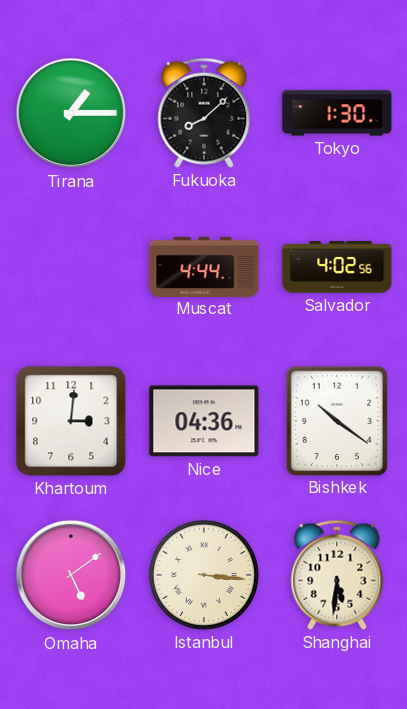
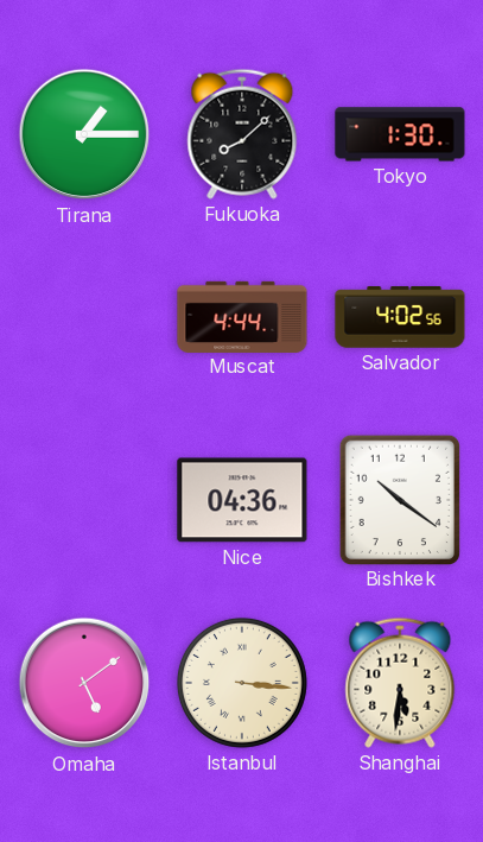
Khartoum: 3:01 -> none
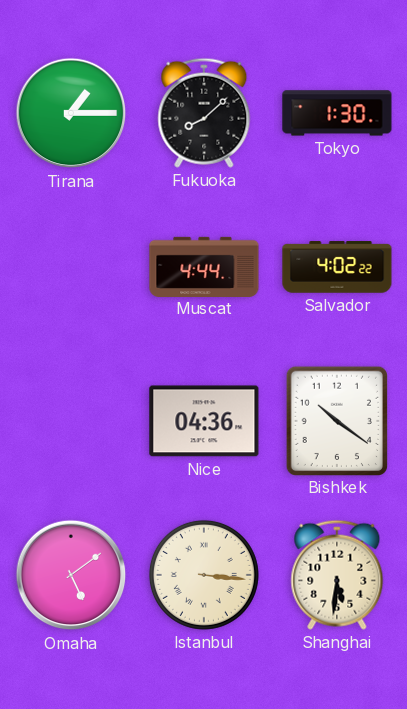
Salvador: 4:02:56 -> 4:02:22
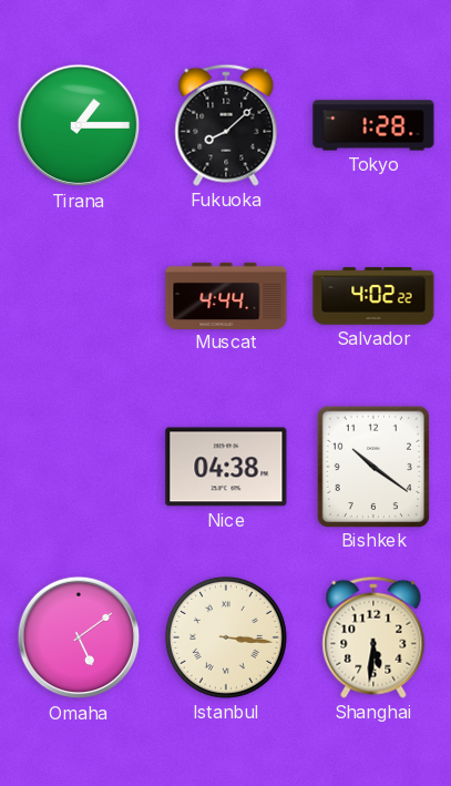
Tokyo: 1:30 -> 1:28
Nice: 04:36 -> 04:38
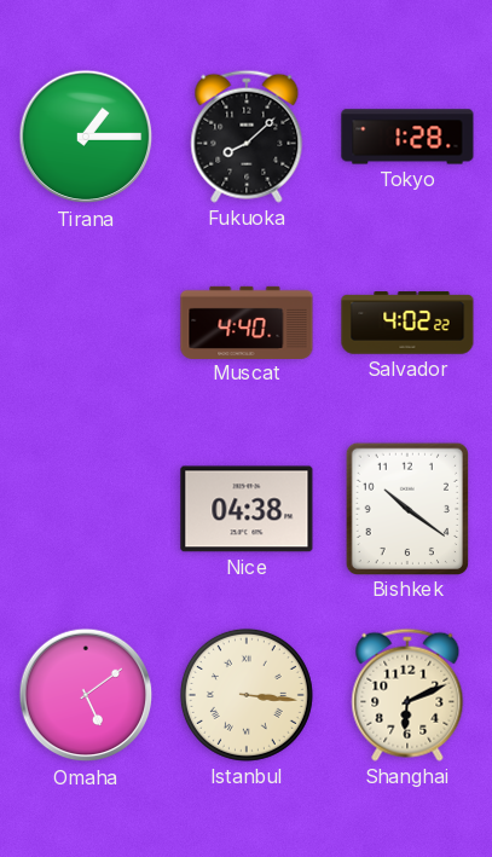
Muscat: 4:44 -> 4:40
Shanghai: 5:31 -> 6:11
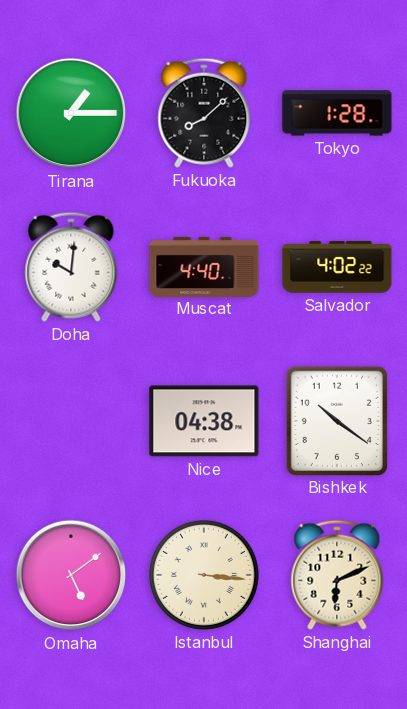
Doha: none -> 10:01
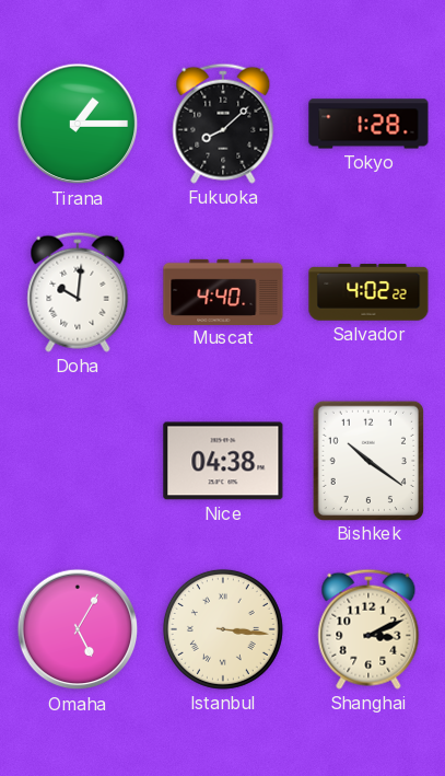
Omaha: 5:09 -> 5:05
Shanghai: 6:11 -> 3:11
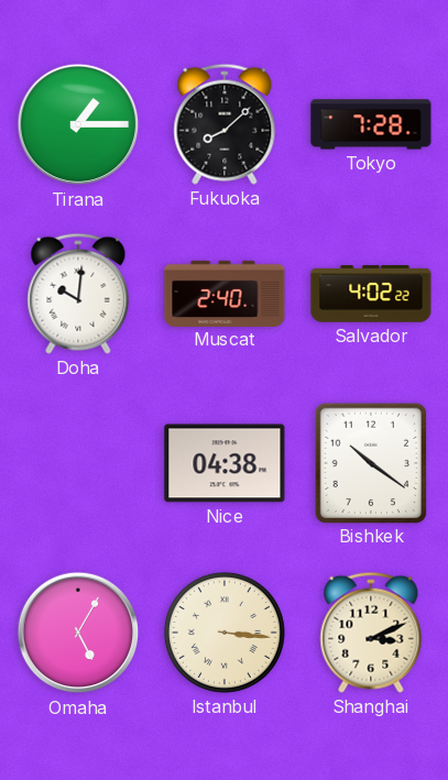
Tokyo: 1:28 -> 7:28
Muscat: 4:40 -> 2:40
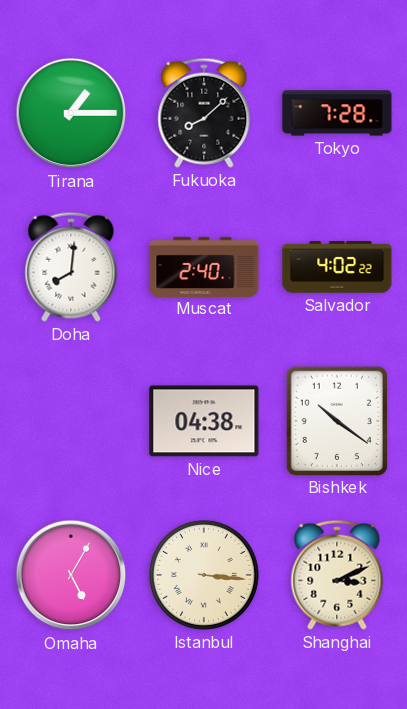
Doha: 10:01 -> 8:01
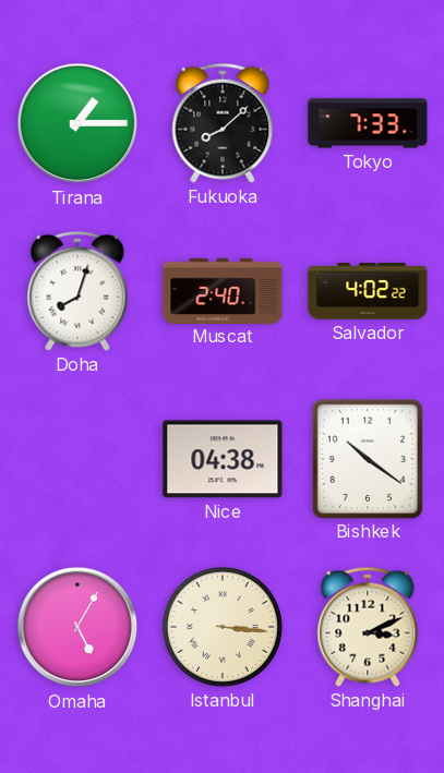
Tokyo: 7:28 -> 7:33
Doha: 8:01 -> 8:03
